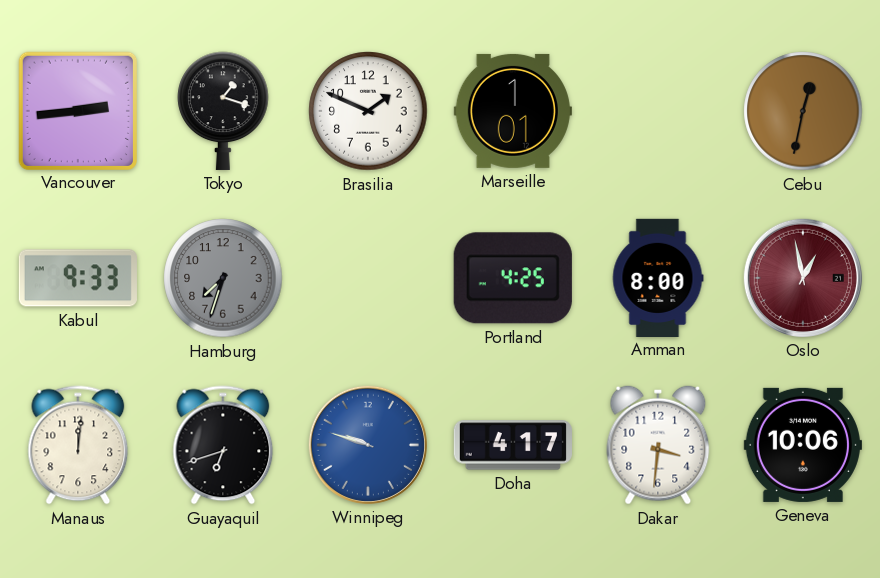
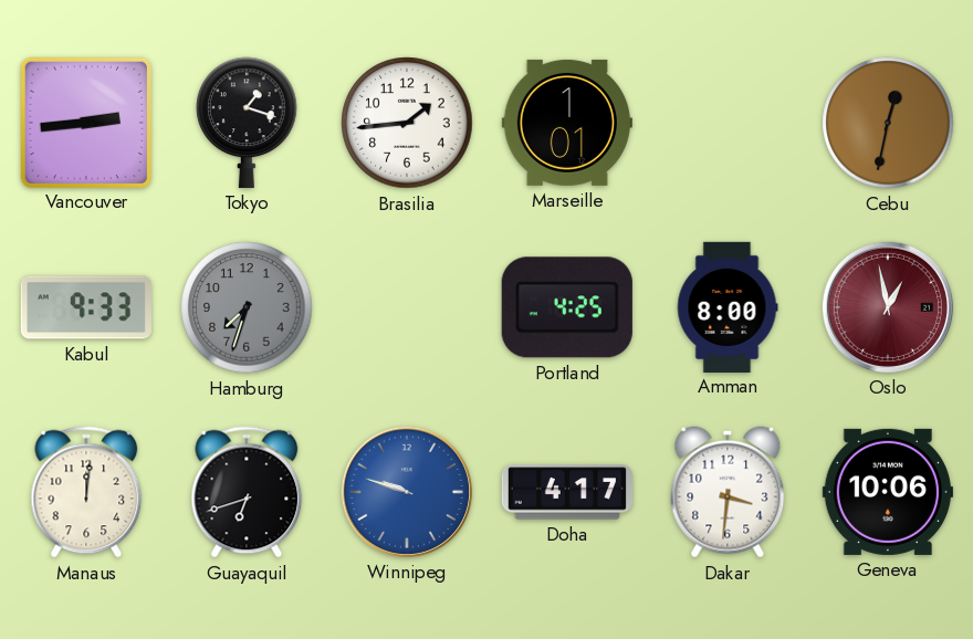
Brasilia: 1:49 -> 1:44
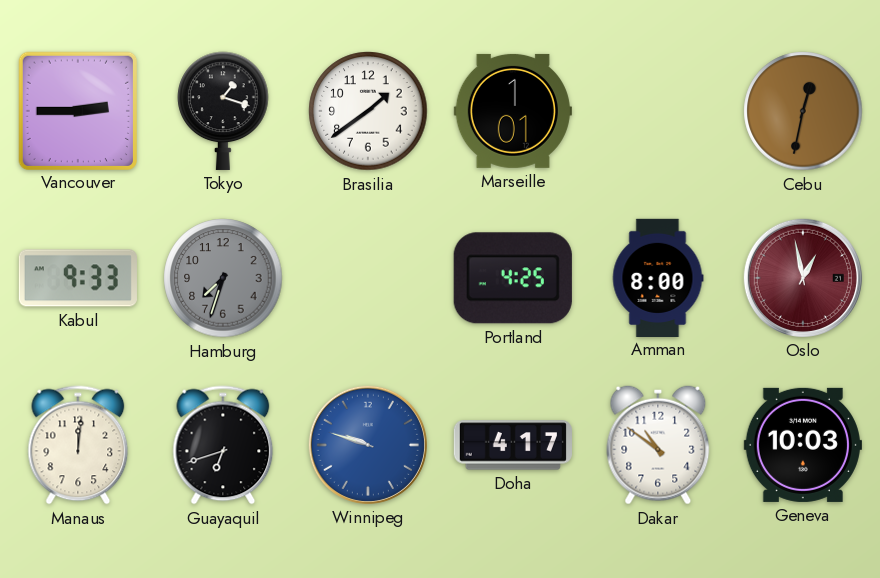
Vancouver: 2:44 -> 2:45
Brasilia: 1:44 -> 1:39
Dakar: 3:31 -> 10:51
Geneva: 10:06 -> 10:03
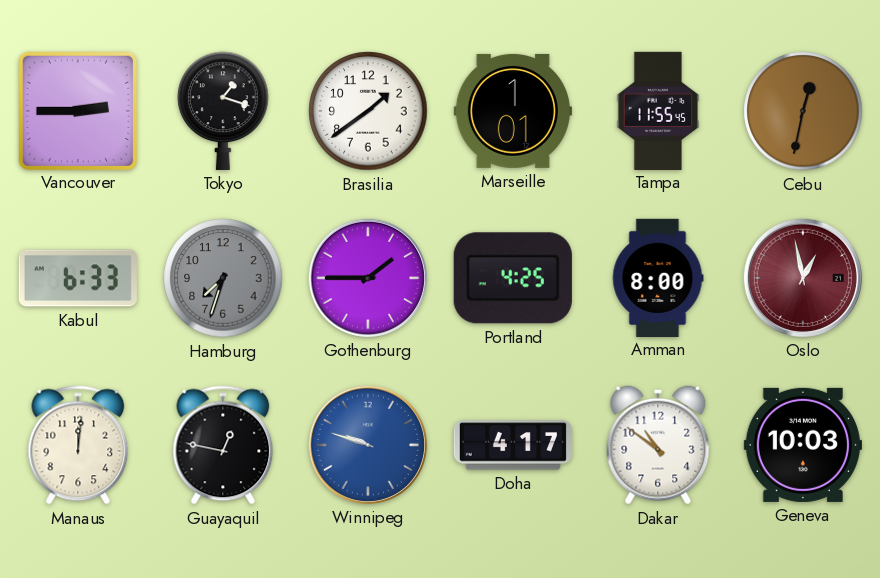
Tampa: none -> 11:55
Kabul: 9:33 -> 6:33
Gothenburg: none -> 1:45
Guayaquil: 6:42 -> 12:47
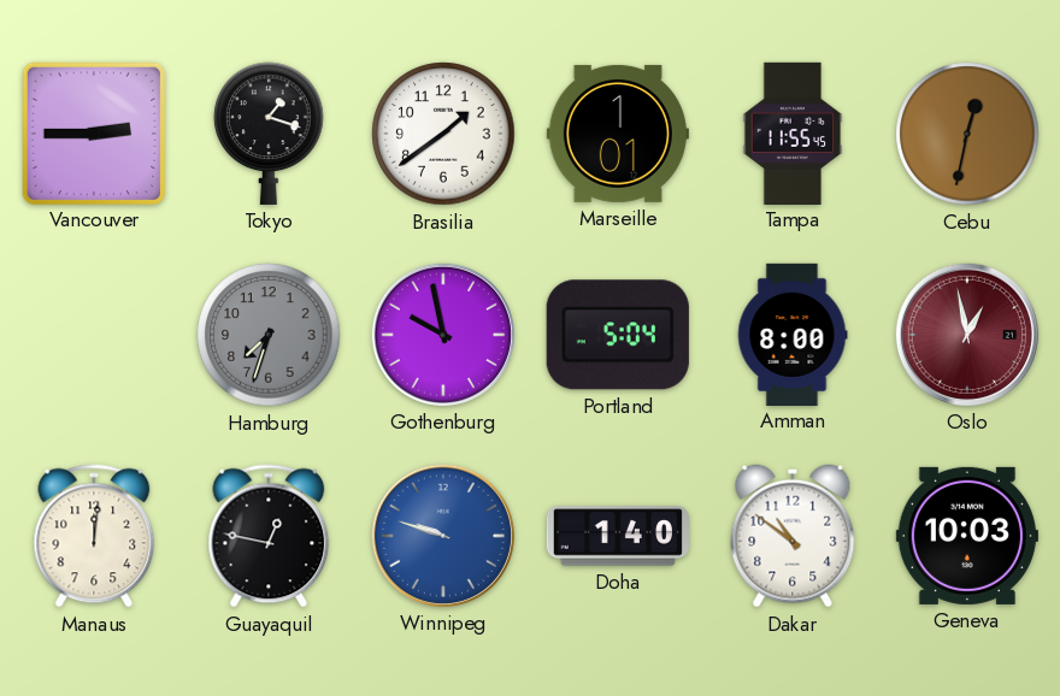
Kabul: 6:33 -> none
Gothenburg: 1:45 -> 9:58
Portland: 4:25 -> 5:04
Doha: 4:17 -> 1:40
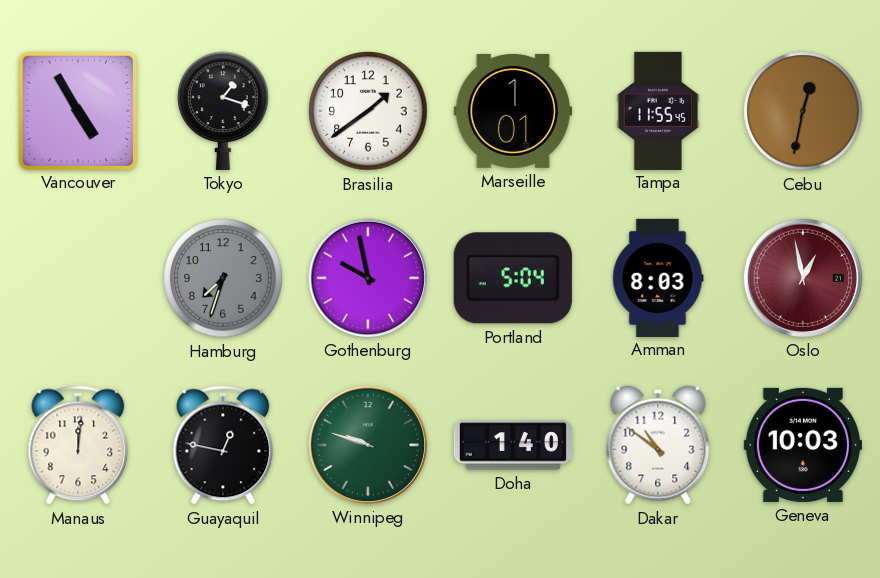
Vancouver: 2:45 -> 4:55
Amman: 8:00 -> 8:03
Winnipeg dial: blue -> green
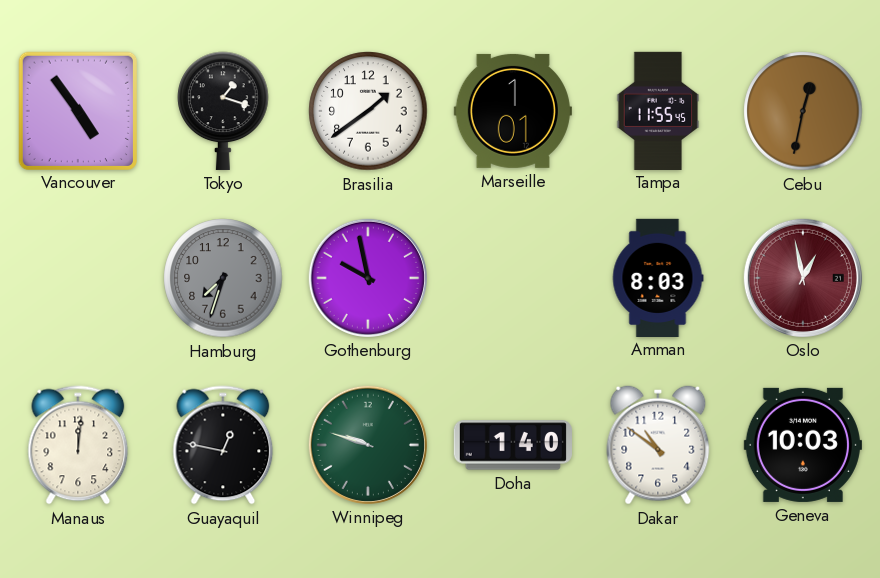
Vancouver: 4:55 -> 4:54
Portland: 5:04 -> none
